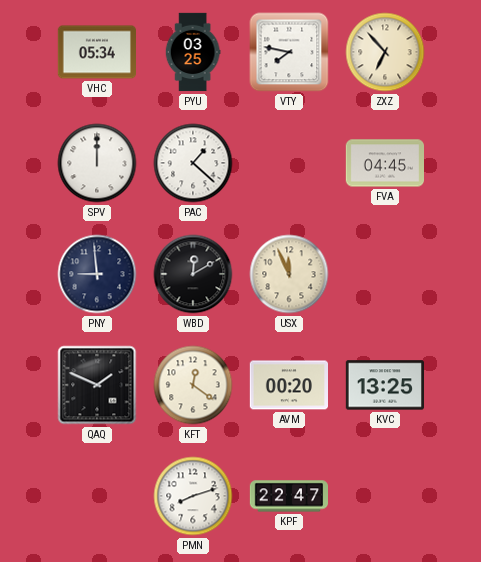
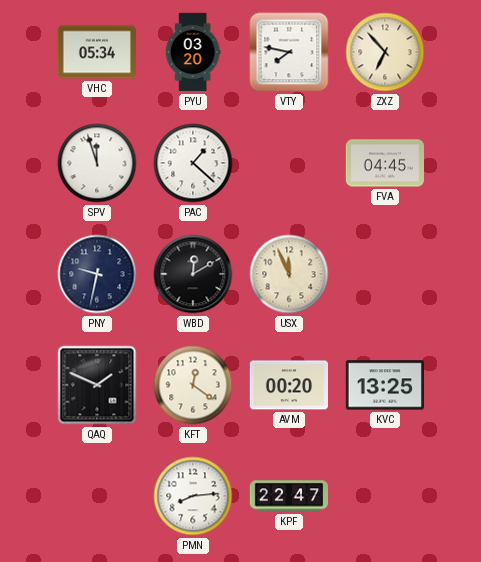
PYU: 03:25 -> 03:20
SPV: 12:00 -> 11:57
PNY: 8:59 -> 9:32
PMN: 8:12 -> 8:14
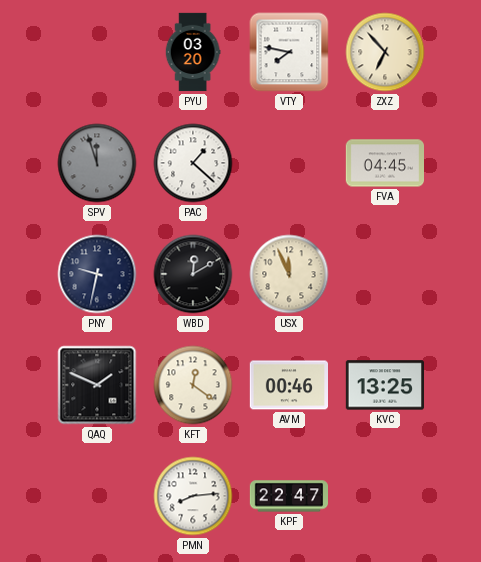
VHC: 05:34 -> none
SPV dial: white -> grey
AVM: 00:20 -> 00:46
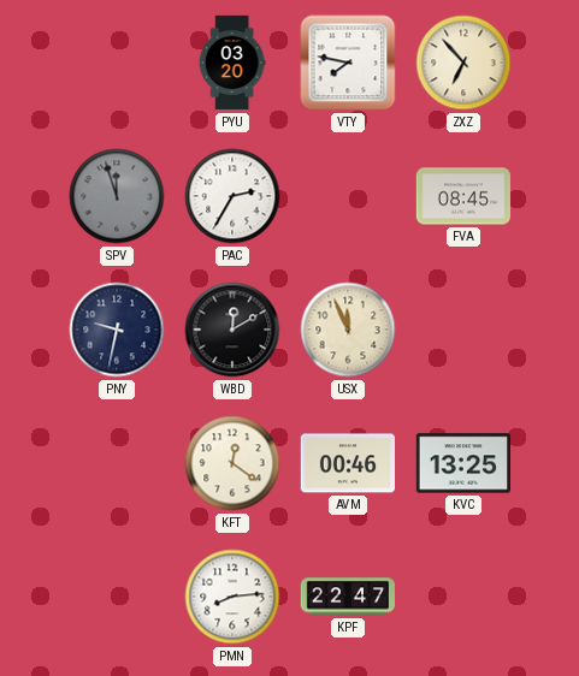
PAC: 1:22 -> 2:35
FVA: 04:45 -> 08:45
QAQ: 1:49 -> none
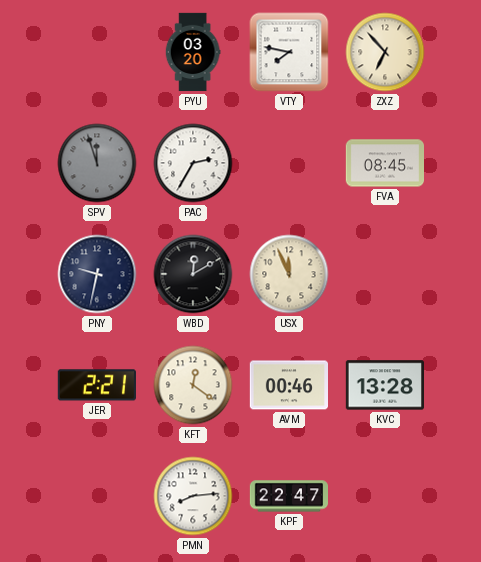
JER: none -> 2:21
KVC: 13:25 -> 13:28
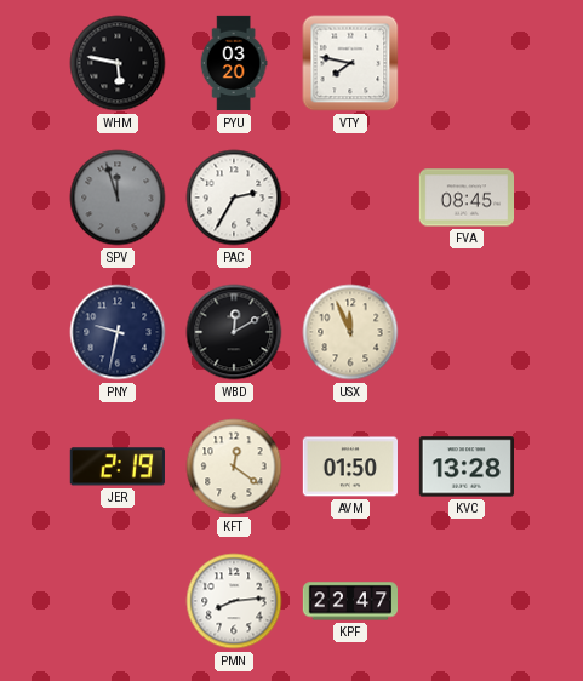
WHM: none -> 5:47
ZXZ: 6:53 -> none
JER: 2:21 -> 2:19
AVM: 00:46 -> 01:50
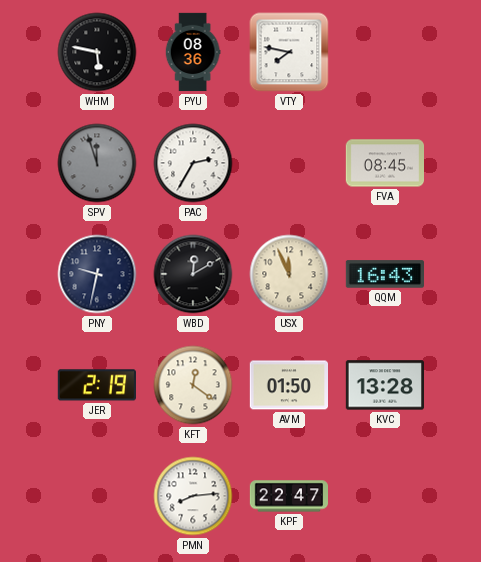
PYU: 03:20 -> 08:36
QQM: none -> 16:43
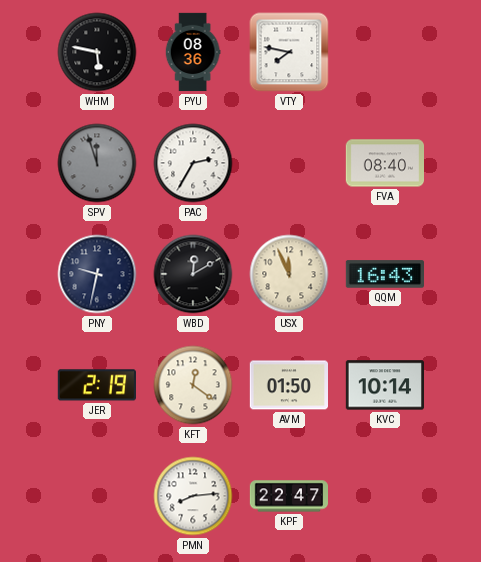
FVA: 08:45 -> 08:40
KVC: 13:28 -> 10:14
